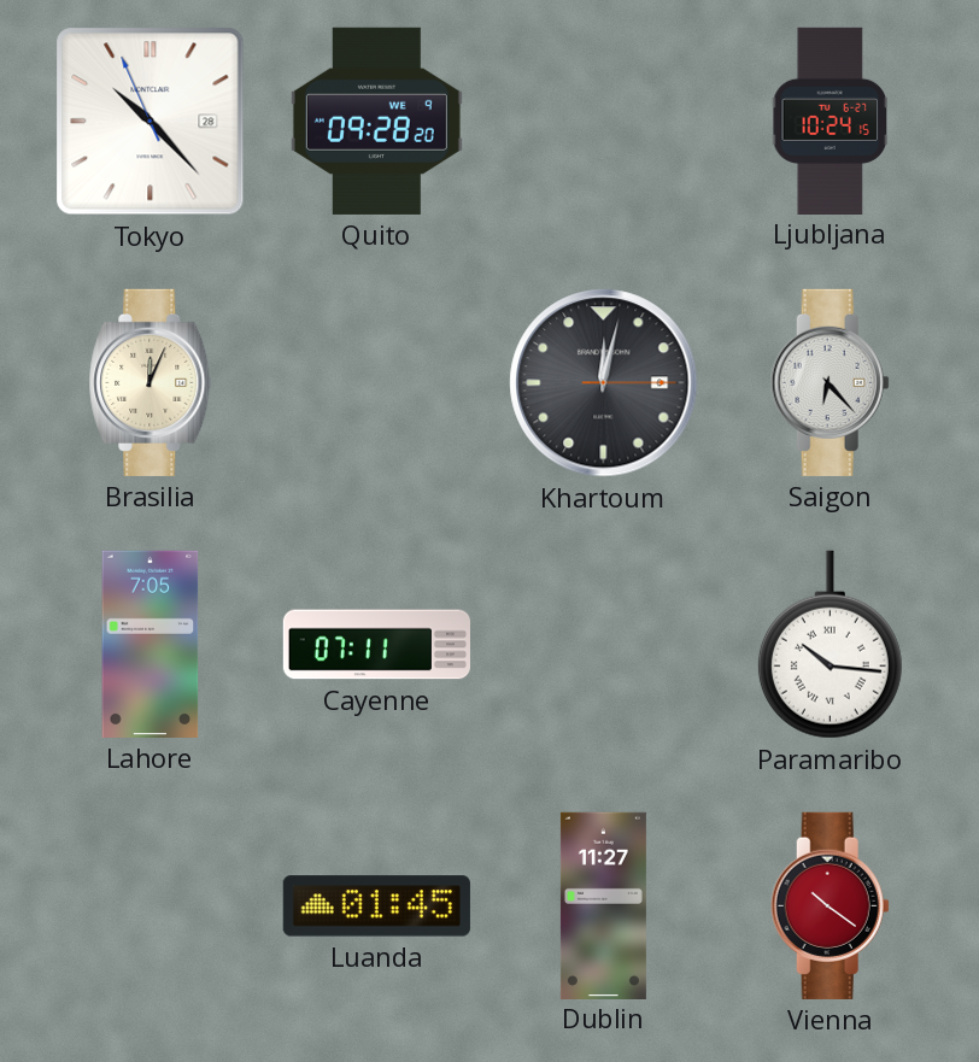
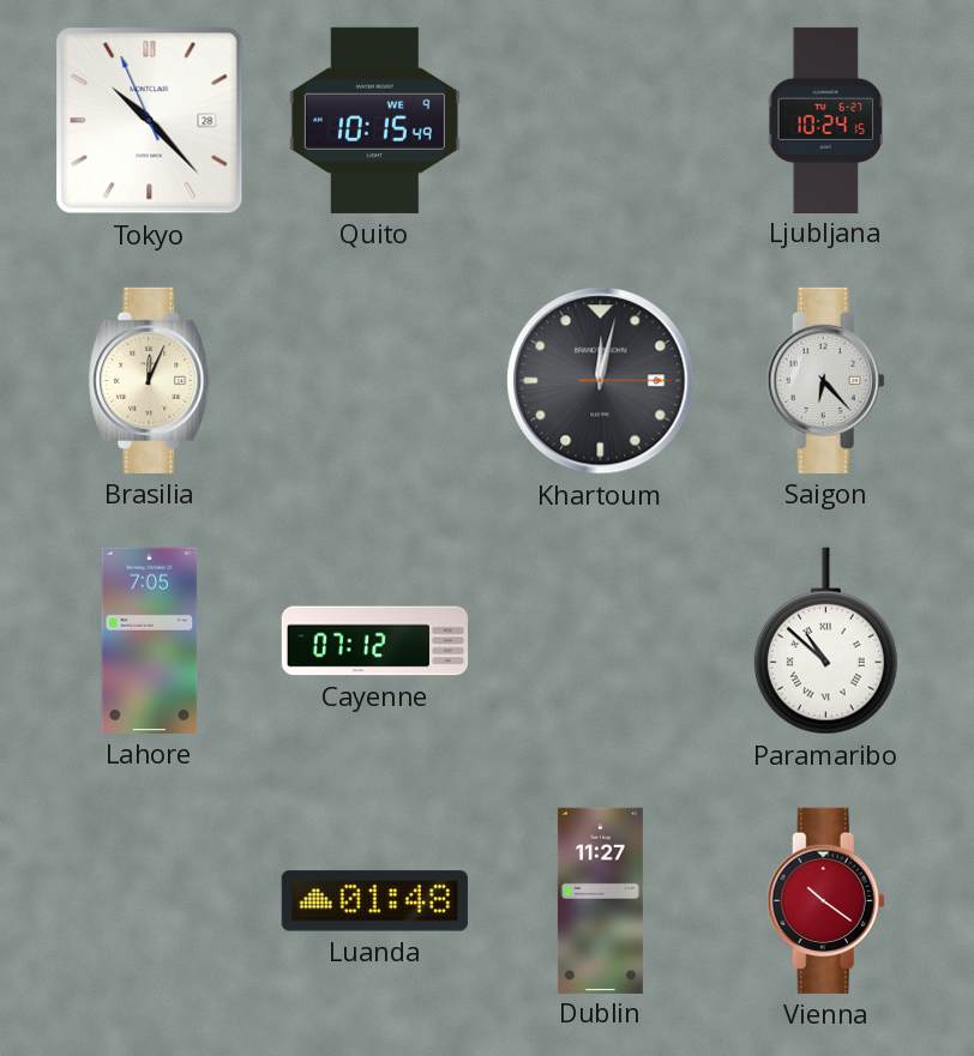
Quito: 09:28 -> 10:15
Cayenne: 07:11 -> 07:12
Paramaribo: 10:16 -> 10:52
Luanda: 01:45 -> 01:48
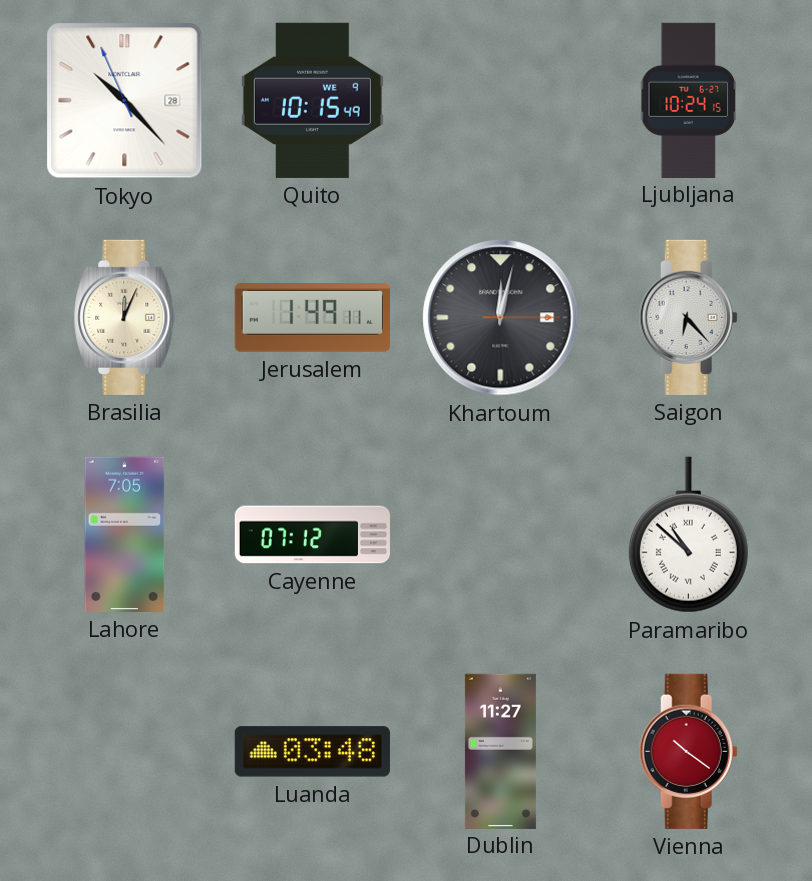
Jerusalem: none -> 1:49
Luanda: 01:48 -> 03:48
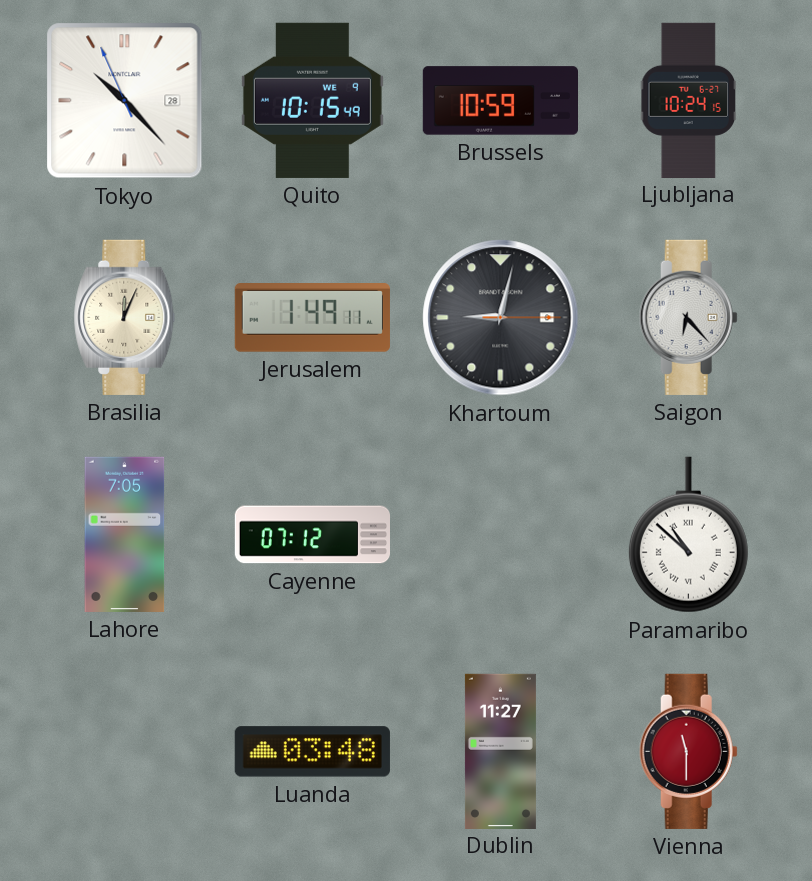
Brussels: none -> 10:59
Khartoum: 12:02 -> 9:02
Vienna: 10:21 -> 11:30
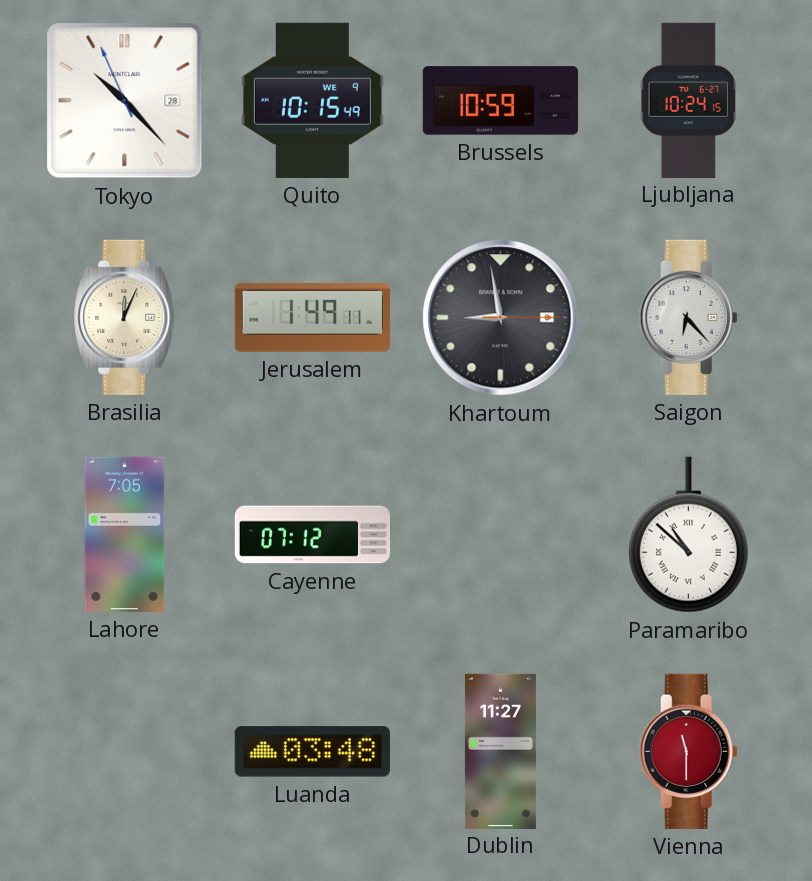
Khartoum: 9:02 -> 8:58
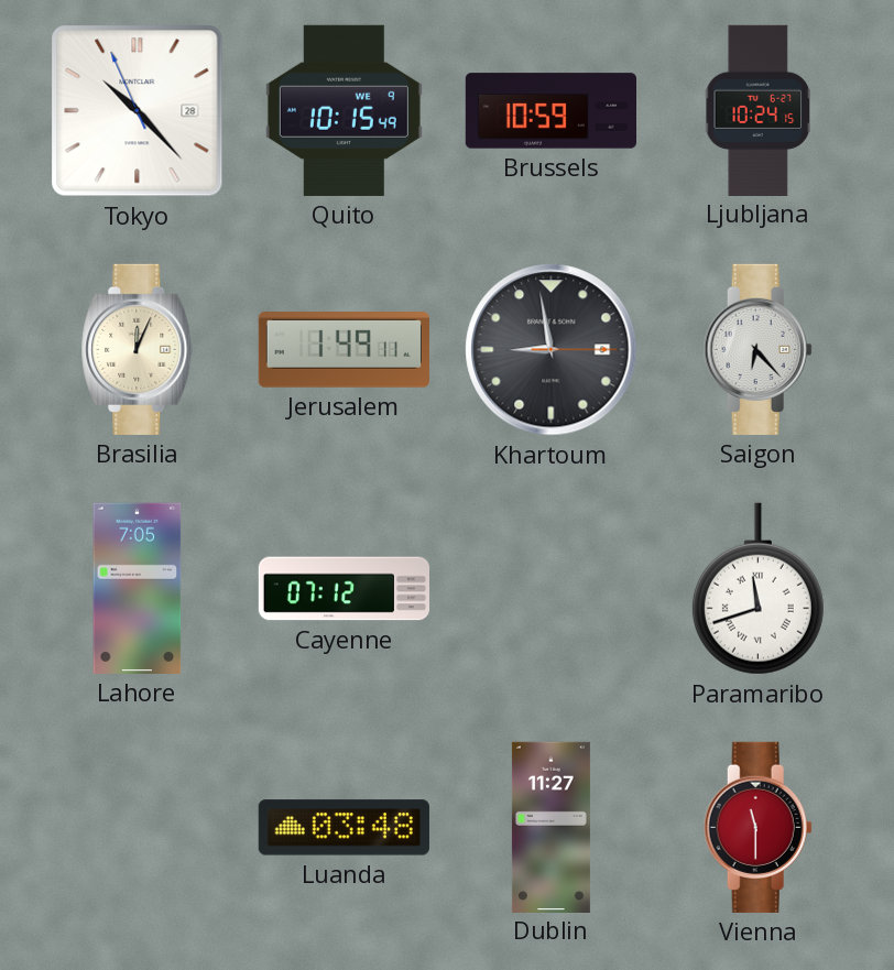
Paramaribo: 10:52 -> 11:42
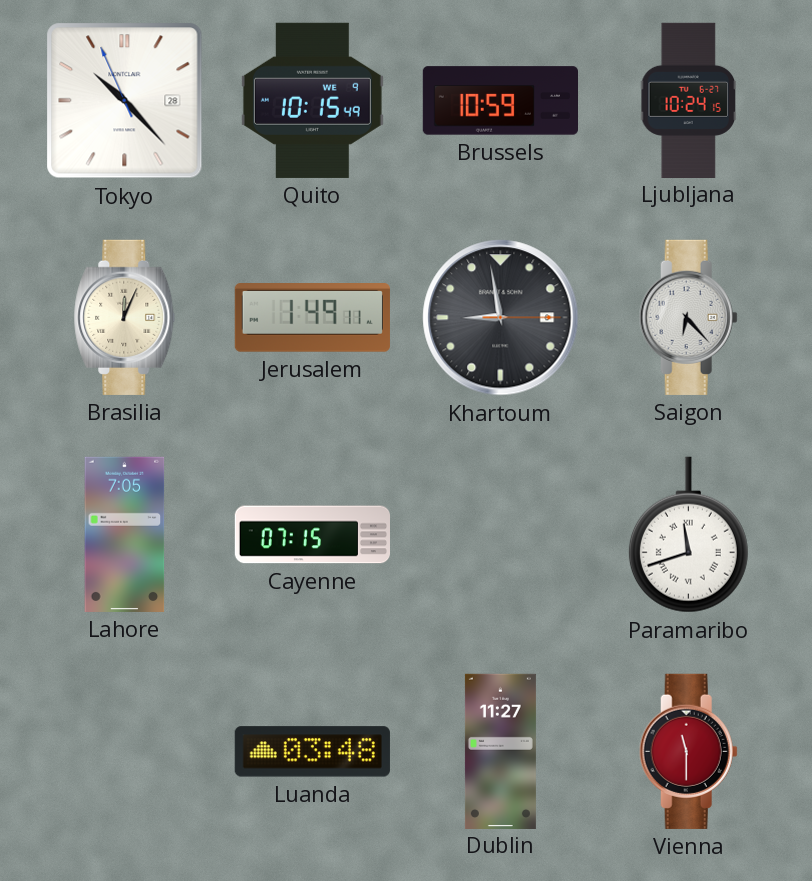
Cayenne: 07:12 -> 07:15
